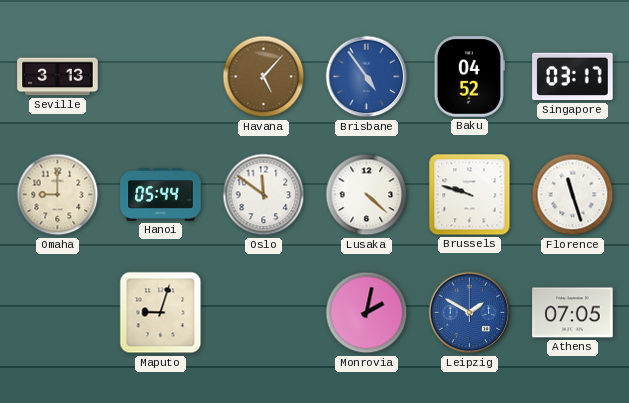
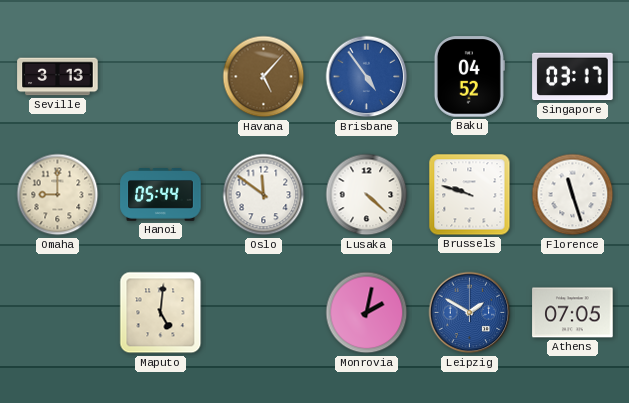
Maputo: 9:03 -> 5:01
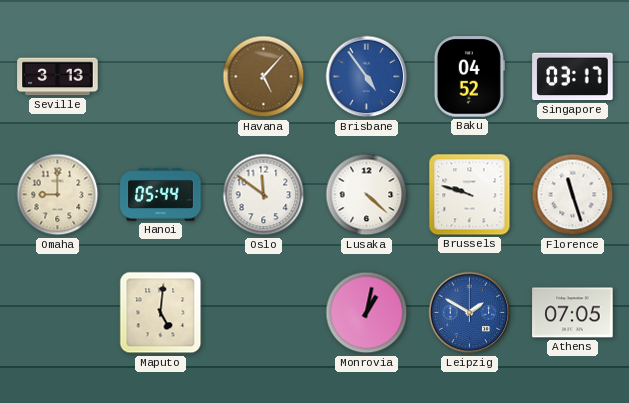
Monrovia: 2:02 -> 1:02
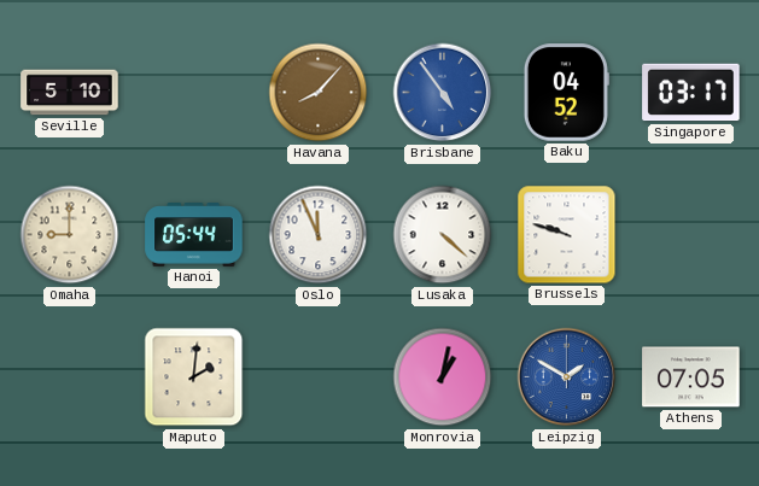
Seville: 3:13 -> 5:10
Havana: 5:07 -> 8:07
Oslo: 11:51 -> 11:56
Florence: 11:27 -> none
Maputo: 5:01 -> 2:01
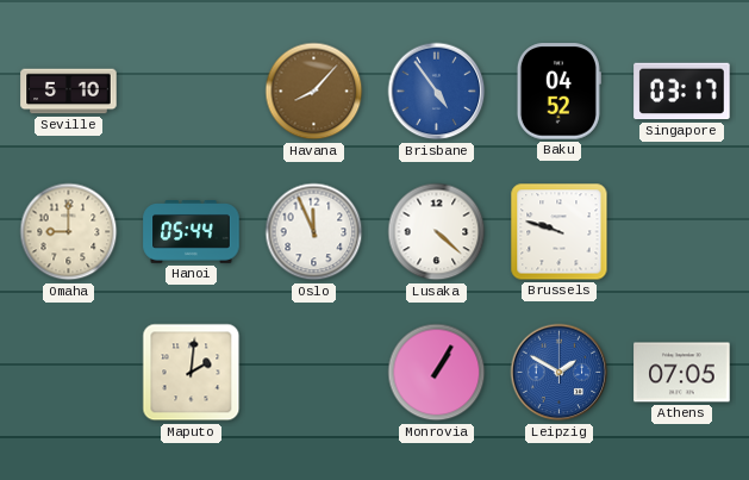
Monrovia: 1:02 -> 1:05
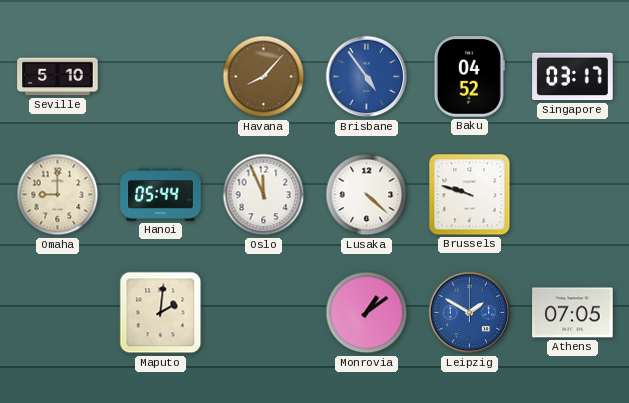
Monrovia: 1:05 -> 1:09
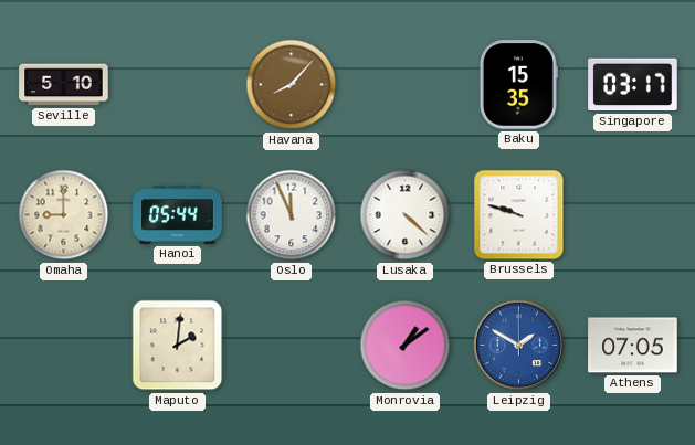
Brisbane: 4:54 -> none
Baku: 04:52 -> 15:35
